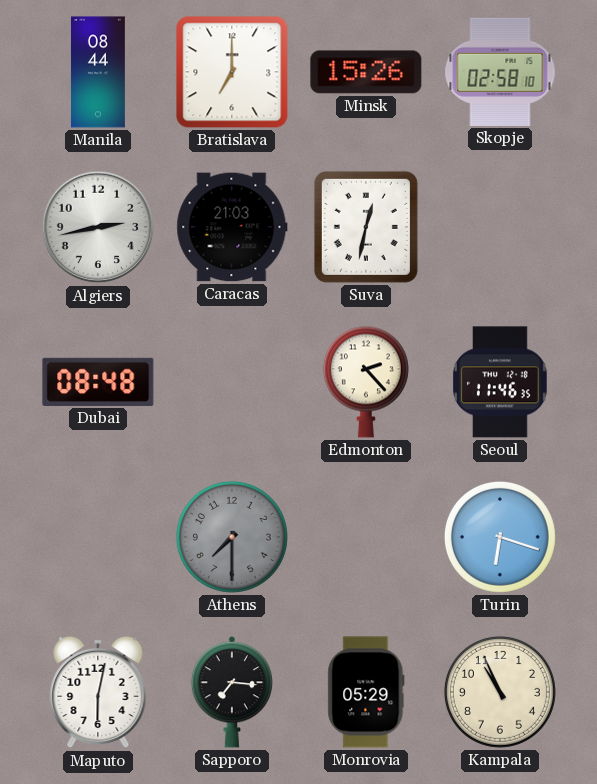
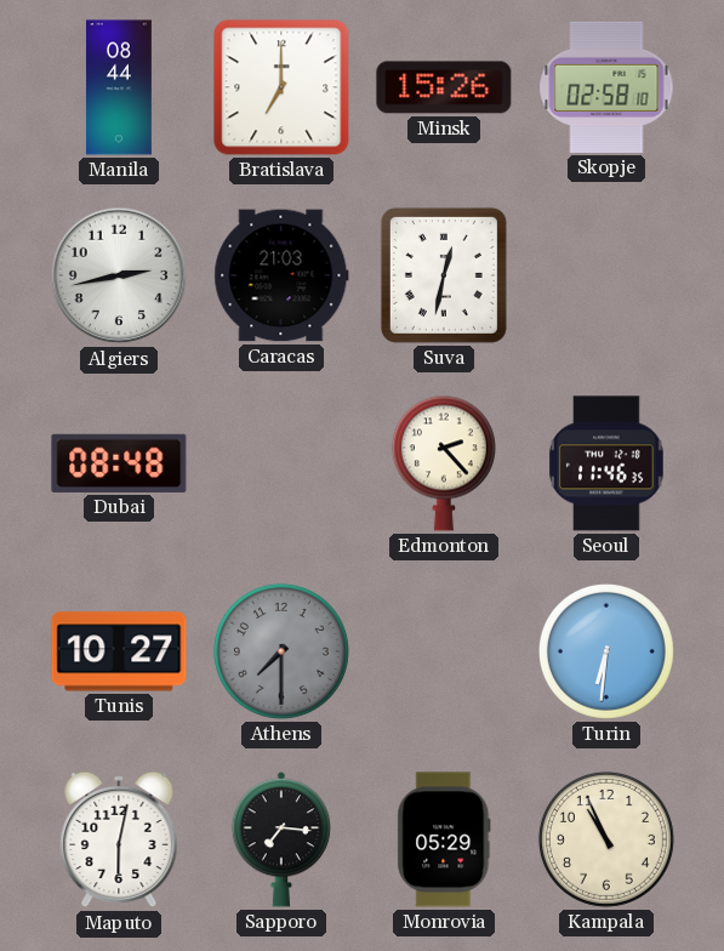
Tunis: none -> 10:27
Turin: 6:18 -> 6:31
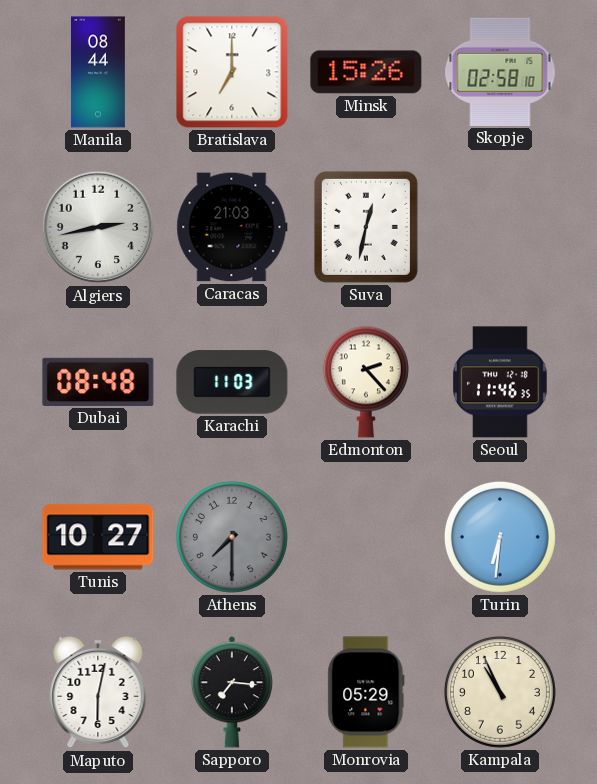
Karachi: none -> 11:03
